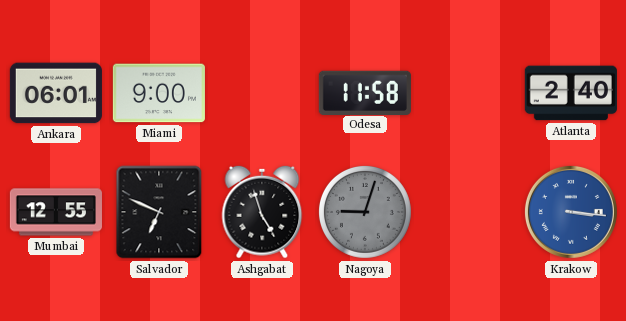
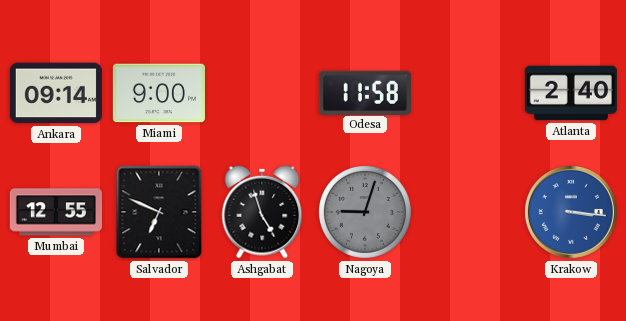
Ankara: 06:01 -> 09:14
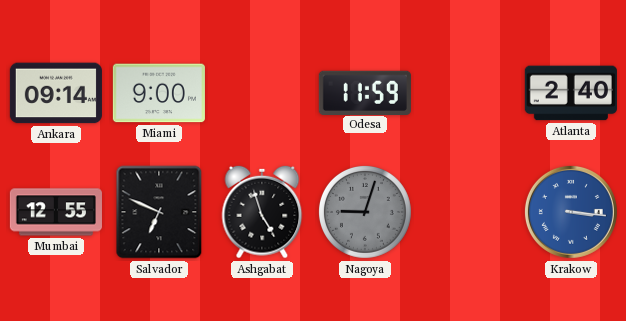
Odesa: 11:58 -> 11:59
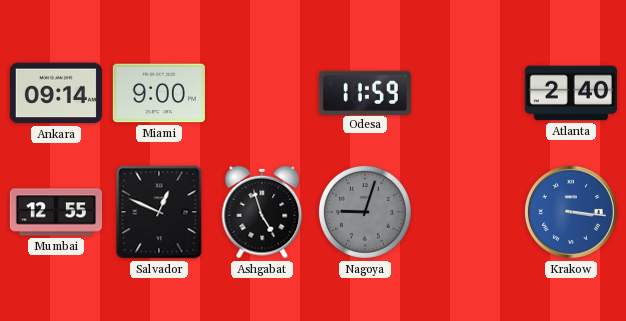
Salvador: 6:49 -> 12:49
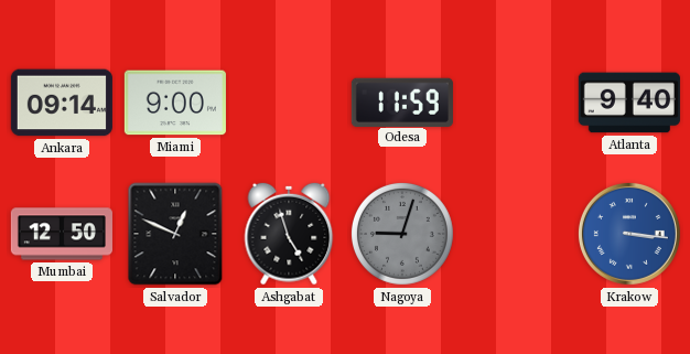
Atlanta: 2:40 -> 9:40
Mumbai: 12:55 -> 12:50
